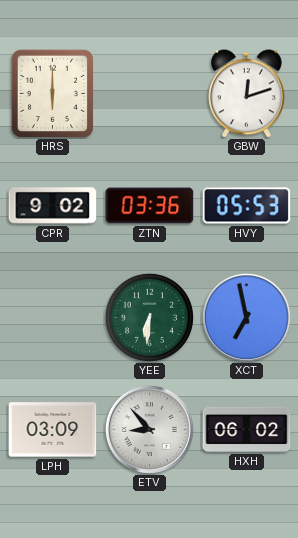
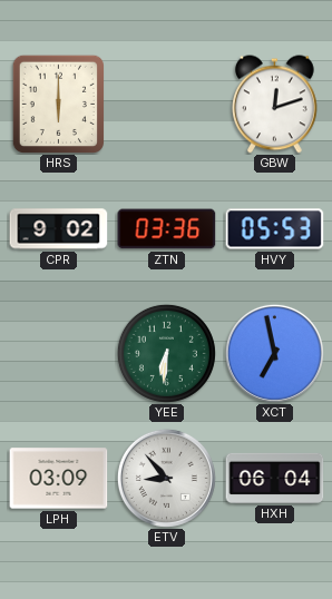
HXH: 06:02 -> 06:04
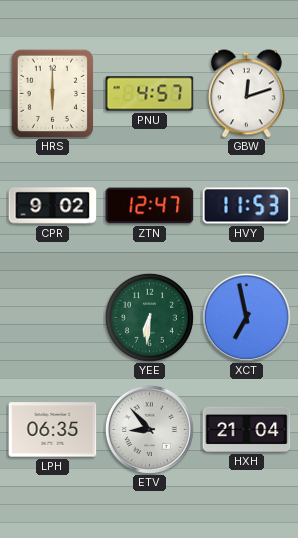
PNU: none -> 4:57
ZTN: 03:36 -> 12:47
HVY: 05:53 -> 11:53
LPH: 03:09 -> 06:35
HXH: 06:04 -> 21:04
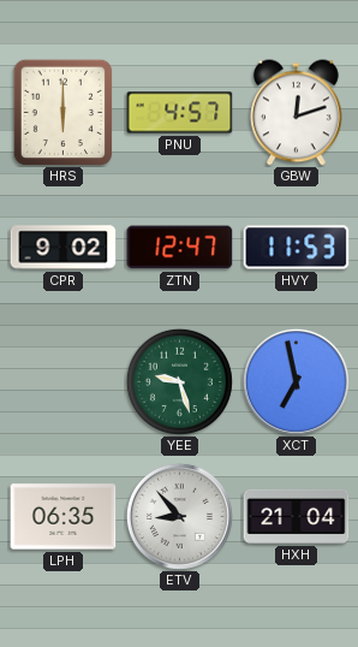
YEE: 6:31 -> 9:27
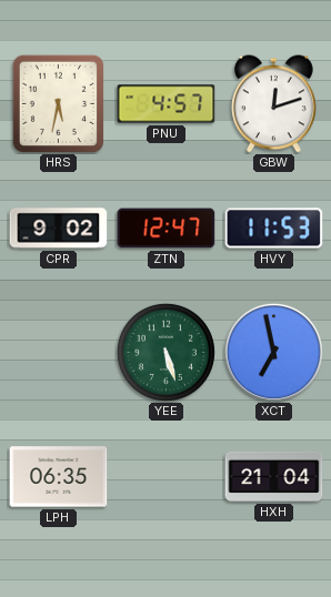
HRS: 6:00 -> 5:32
YEE: 9:27 -> 5:27
ETV: 8:53 -> none
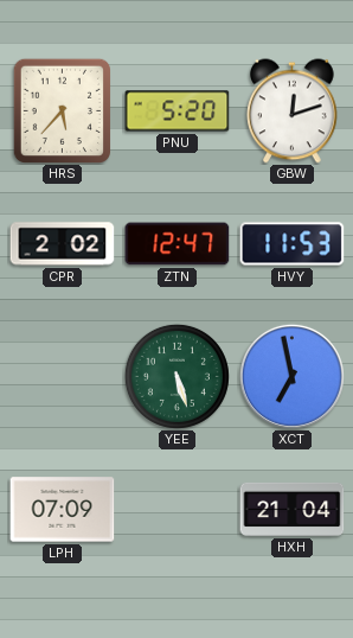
HRS: 5:32 -> 5:37
PNU: 4:57 -> 5:20
CPR: 9:02 -> 2:02
LPH: 06:35 -> 07:09
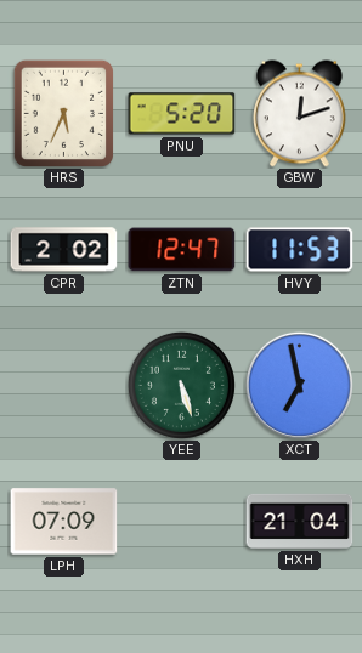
HRS: 5:37 -> 5:34
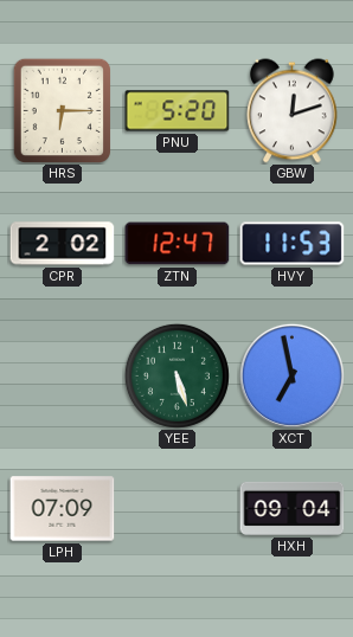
HRS: 5:34 -> 6:15
HXH: 21:04 -> 09:04
